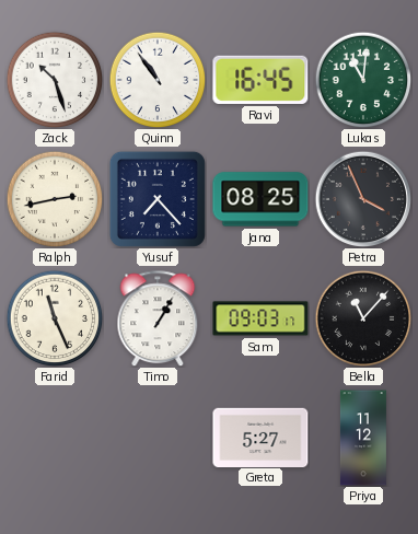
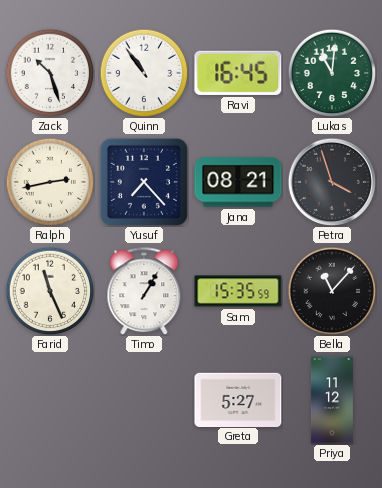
Jana: 08:25 -> 08:21
Petra: 3:56 -> 3:57
Sam: 09:03 -> 15:35
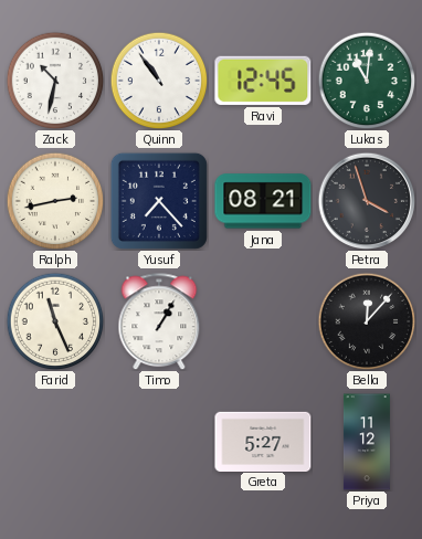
Zack: 10:27 -> 10:32
Ravi: 16:45 -> 12:45
Sam: 15:35 -> none
Bella: 11:07 -> 12:07
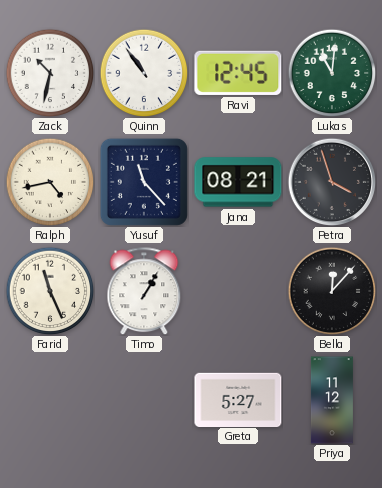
Ralph: 2:43 -> 4:43
Yusuf: 7:23 -> 11:23
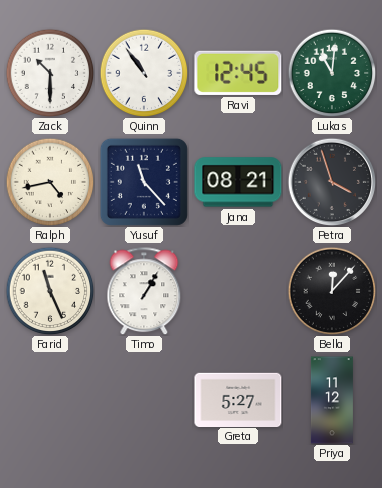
Zack: 10:32 -> 10:30
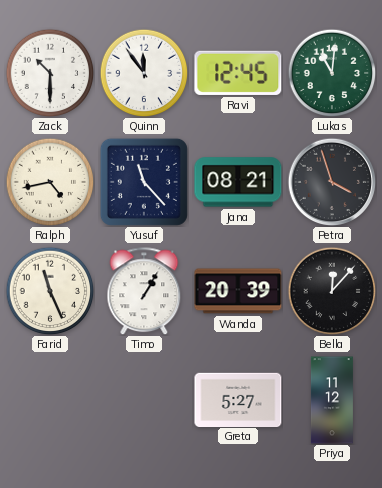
Quinn: 10:54 -> 11:54
Wanda: none -> 20:39
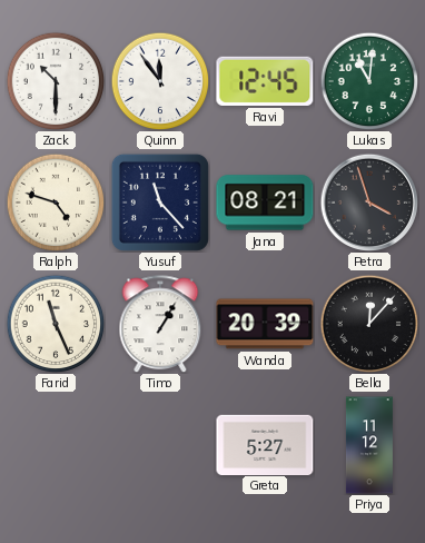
Ralph: 4:43 -> 4:48
